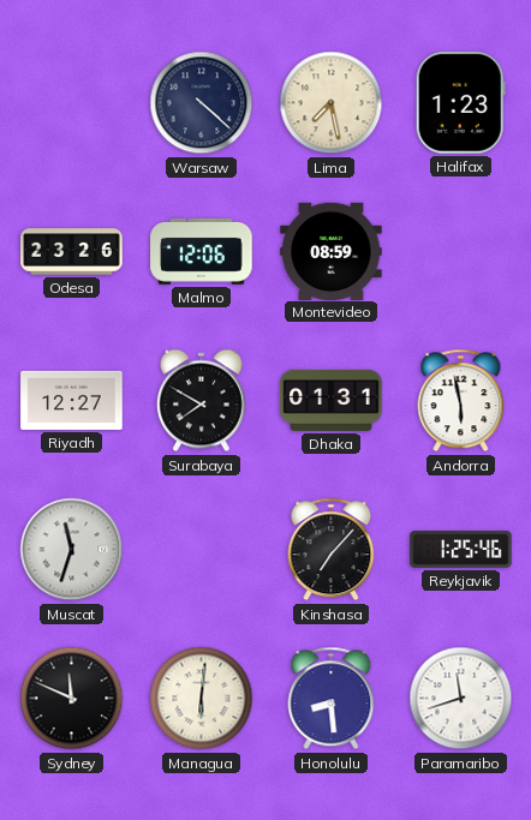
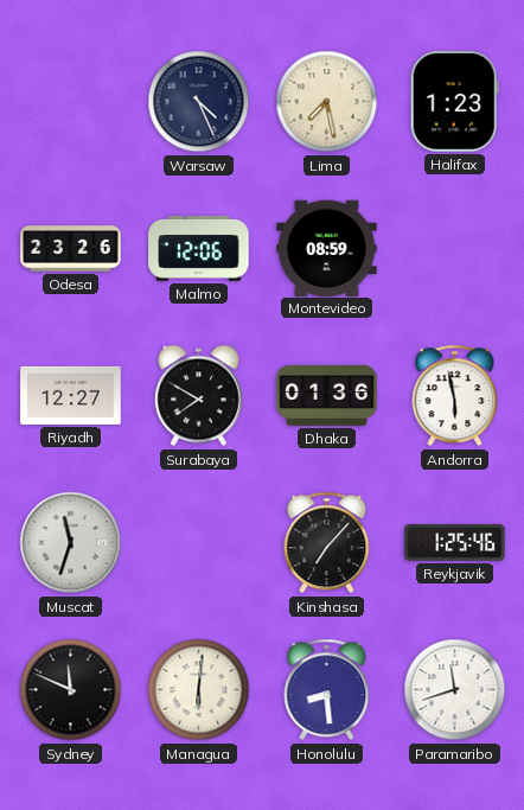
Warsaw: 4:22 -> 4:26
Dhaka: 01:31 -> 01:36
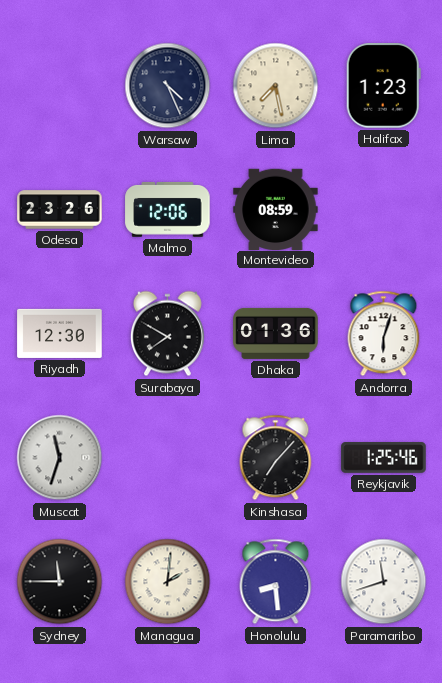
Riyadh: 12:27 -> 12:30
Andorra: 5:58 -> 6:03
Sydney: 11:49 -> 11:45
Managua: 6:01 -> 2:01
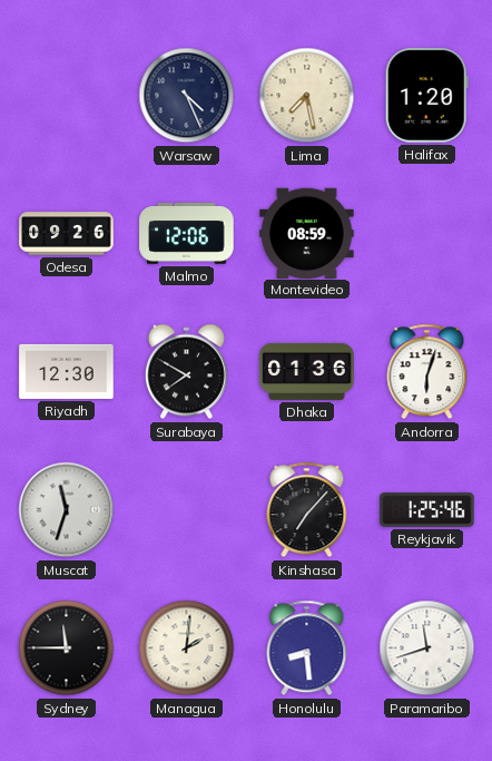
Halifax: 1:23 -> 1:20
Odesa: 23:26 -> 09:26
